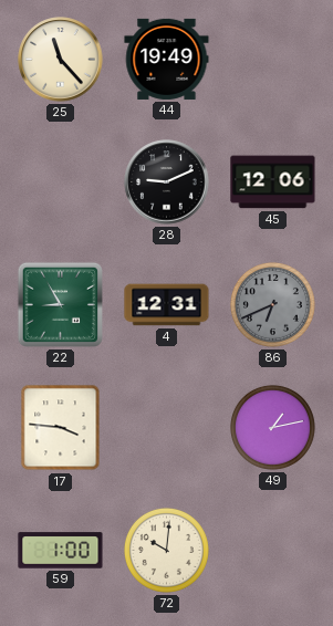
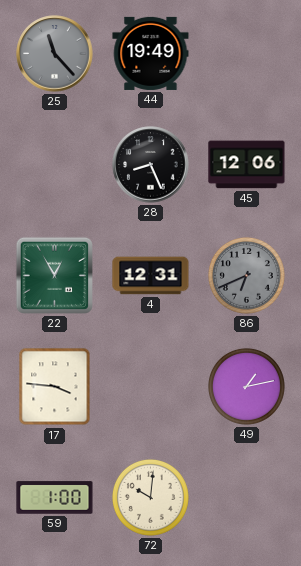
25 dial: cream -> grey
28: 9:11 -> 8:26
22: 8:55 -> 12:55
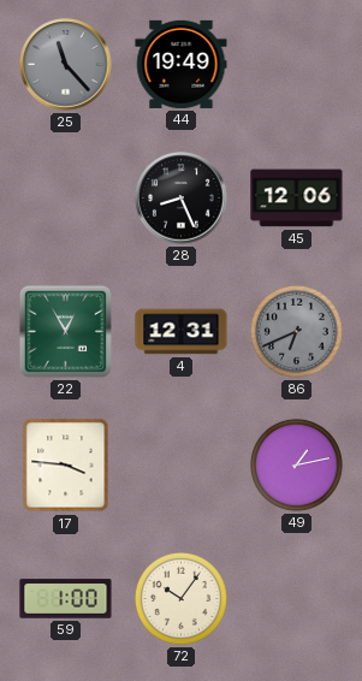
72: 10:01 -> 10:06
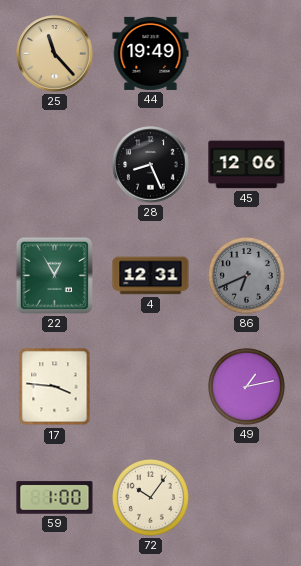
25 dial: grey -> champagne
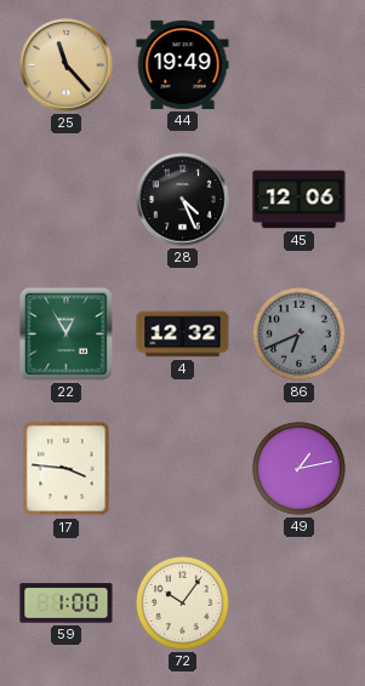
28: 8:26 -> 4:26
4: 12:31 -> 12:32
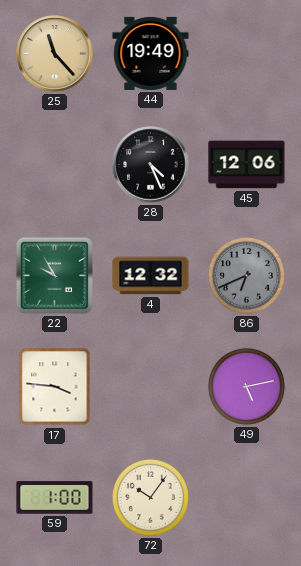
22: 12:55 -> 9:55
49: 1:13 -> 5:13
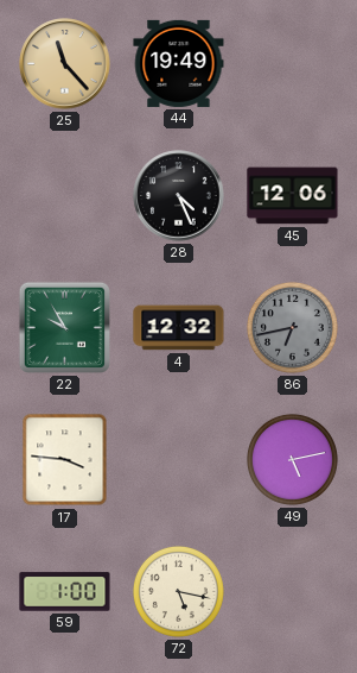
86: 6:41 -> 6:43
72: 10:06 -> 5:17
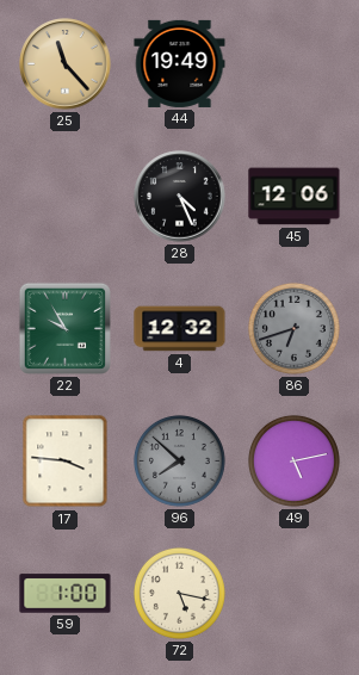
86: 6:43 -> 6:42
96: none -> 7:52
